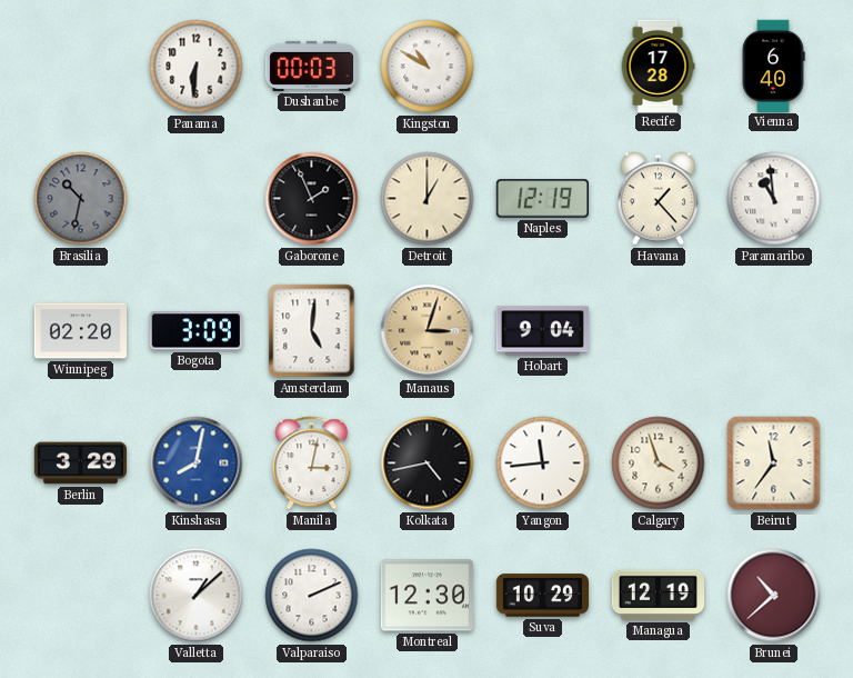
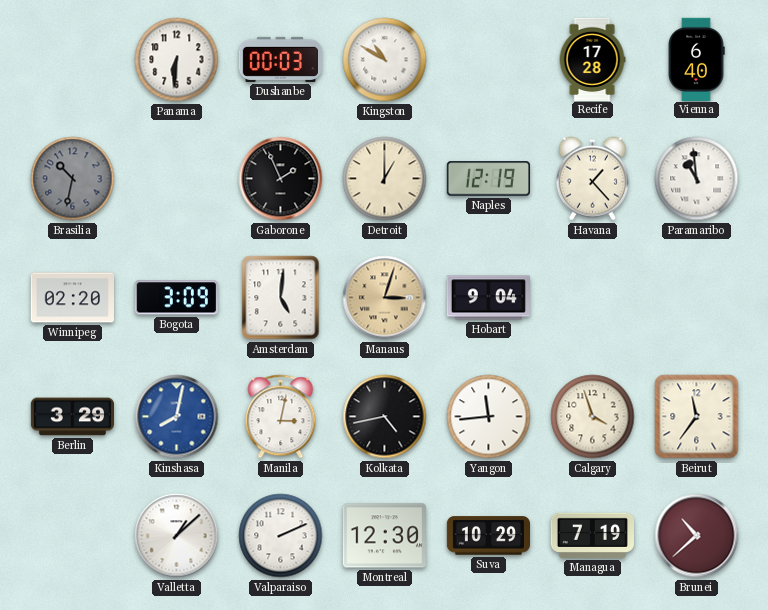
Managua: 12:19 -> 7:19
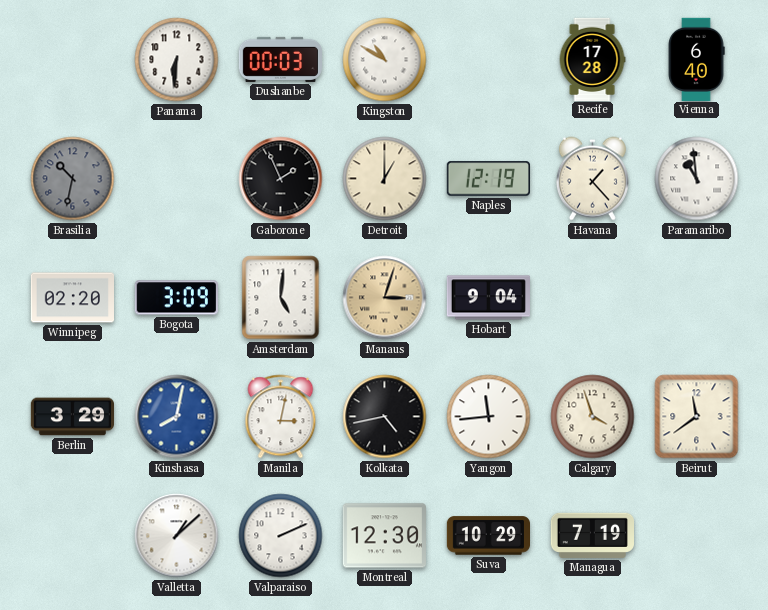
Beirut: 11:36 -> 11:39
Brunei: 10:38 -> none
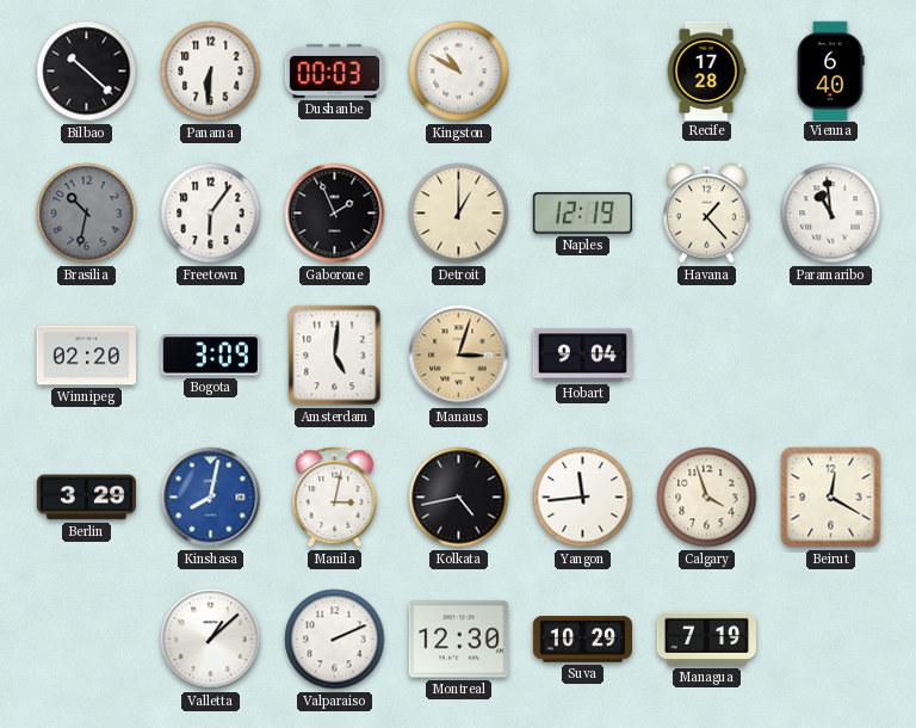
Bilbao: none -> 10:22
Freetown: none -> 6:06
Beirut: 11:39 -> 12:20
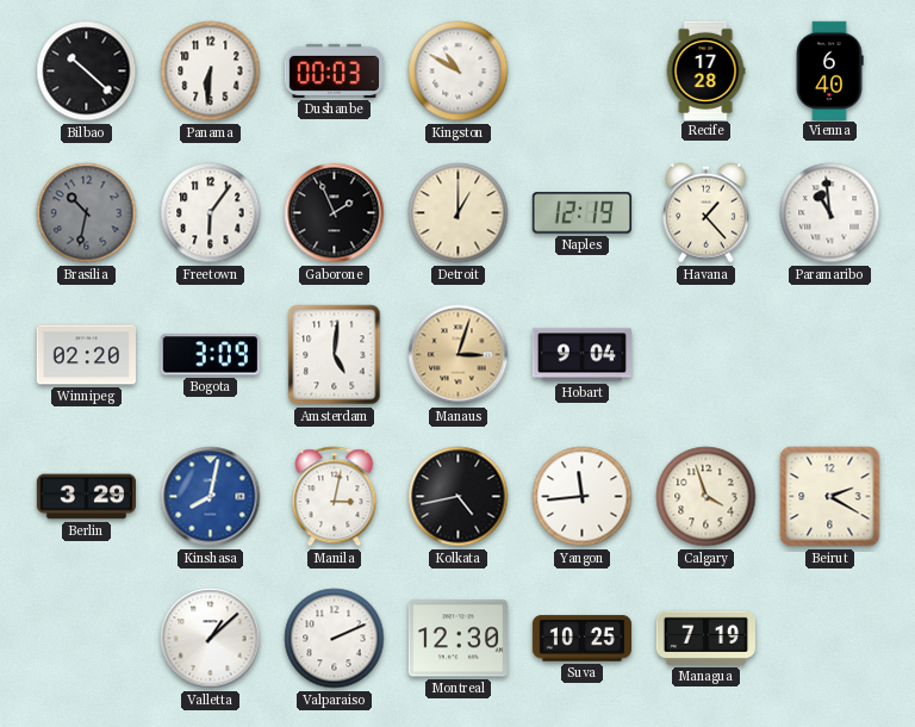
Beirut: 12:20 -> 2:20
Suva: 10:29 -> 10:25
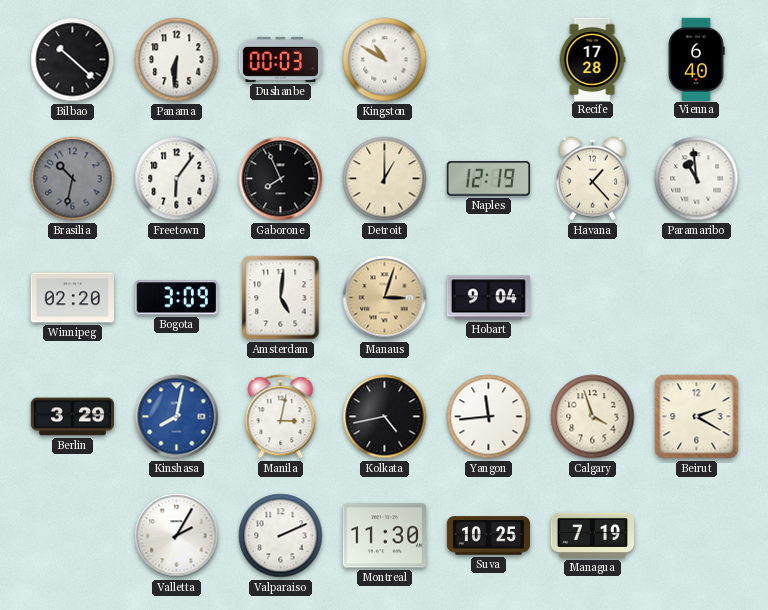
Gaborone: 1:56 -> 7:56
Valletta: 1:08 -> 2:05
Montreal: 12:30 -> 11:30
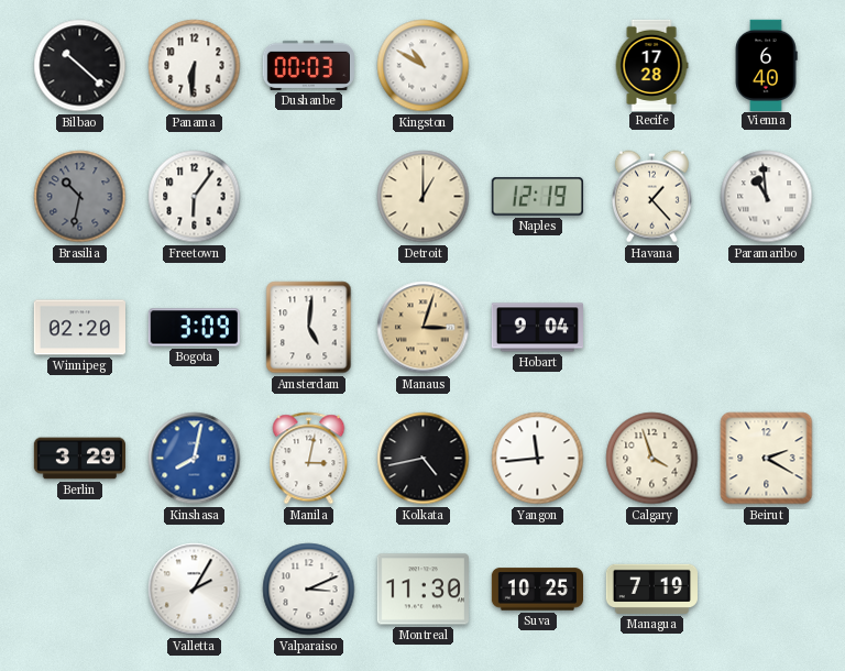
Gaborone: 7:56 -> none
Valparaiso: 2:11 -> 3:11
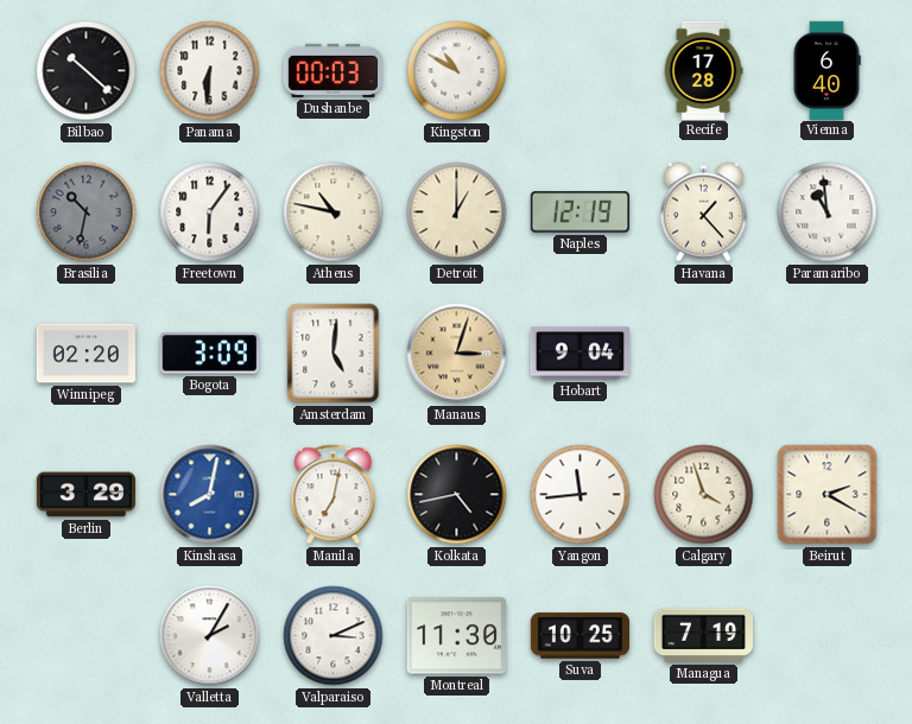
Athens: none -> 10:47
Manila: 3:02 -> 7:02
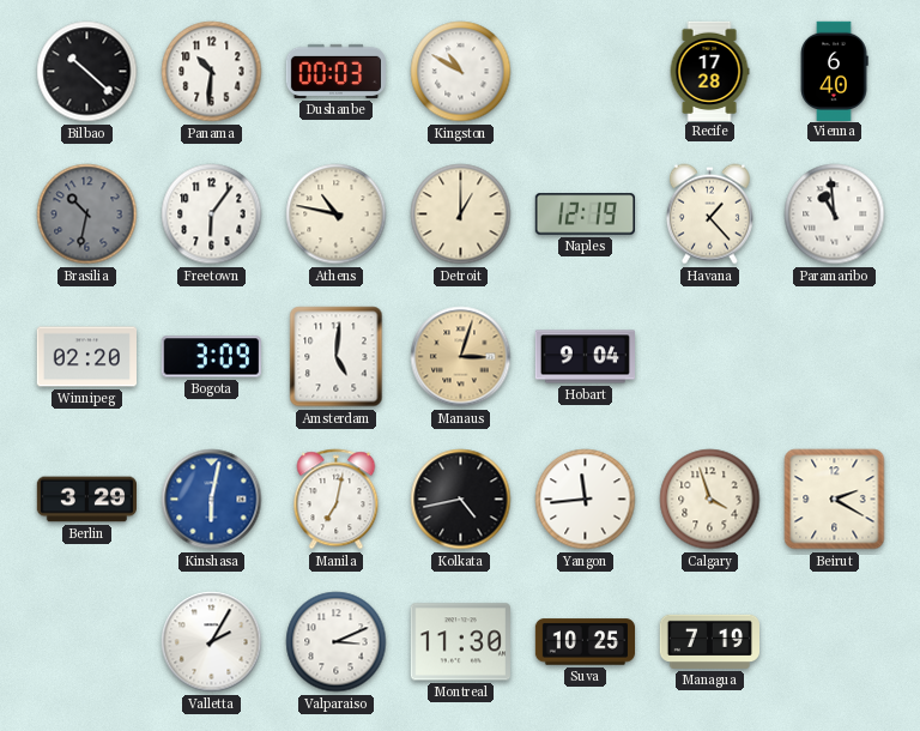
Panama: 6:31 -> 10:31
Kinshasa: 8:02 -> 6:02
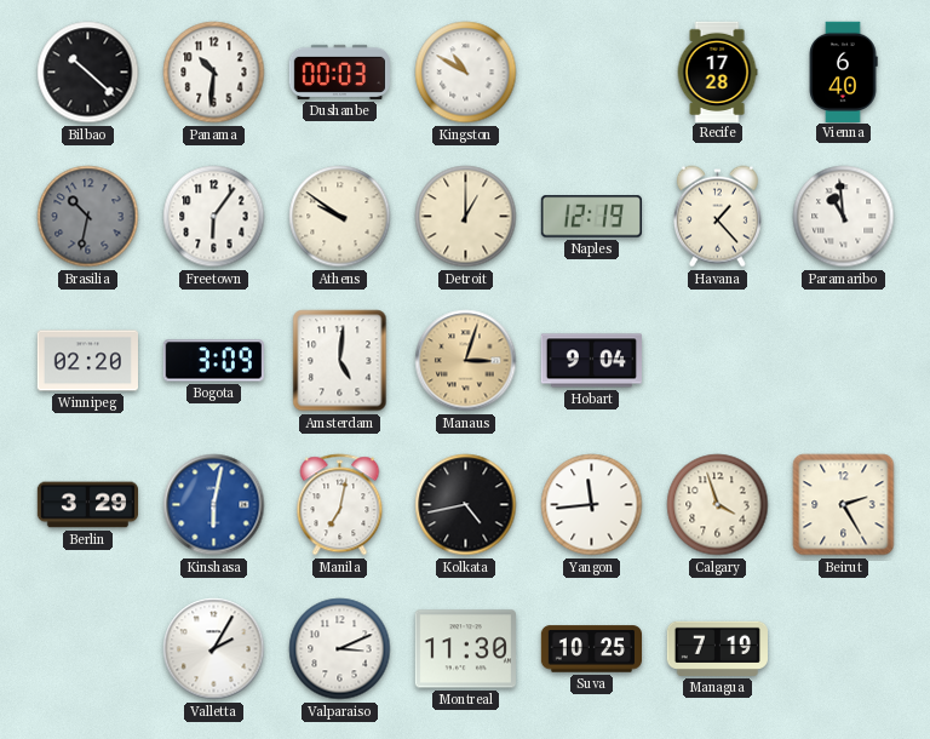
Athens: 10:47 -> 9:51
Beirut: 2:20 -> 2:25
